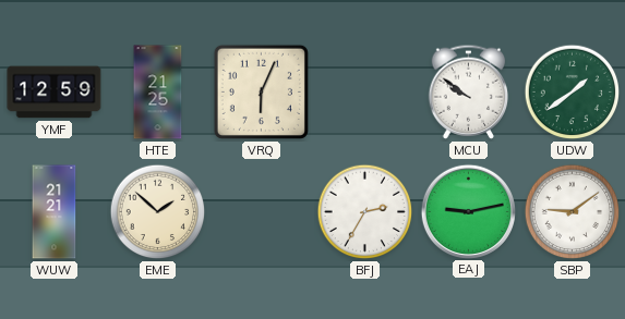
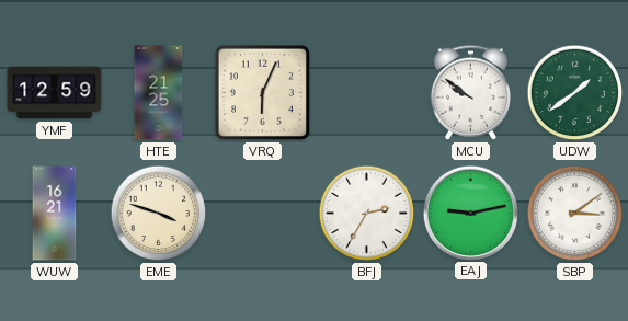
WUW: 21:21 -> 16:21
EME: 1:52 -> 3:48
SBP: 9:09 -> 3:09
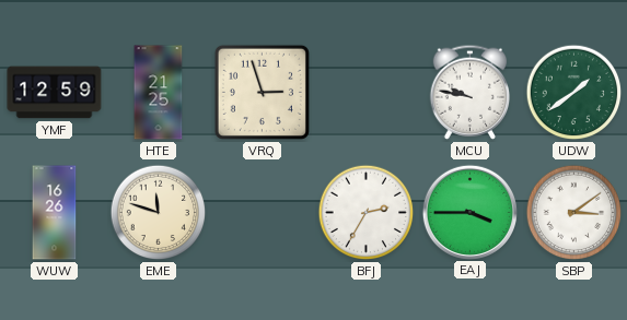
VRQ: 6:04 -> 2:57
MCU: 9:51 -> 9:47
WUW: 16:21 -> 16:26
EME: 3:48 -> 11:48
EAJ: 9:13 -> 3:45
